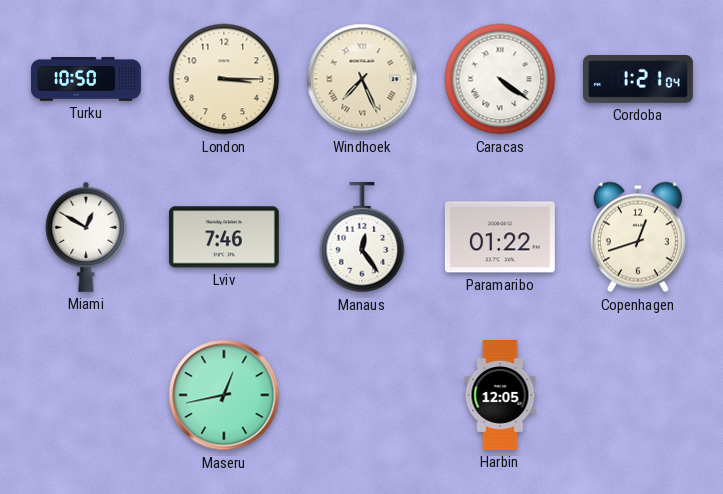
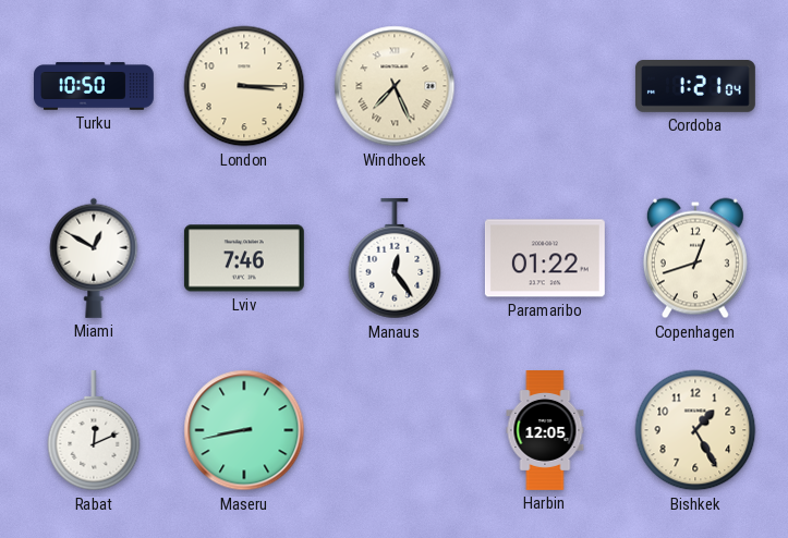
Caracas: 4:21 -> none
Rabat: none -> 12:11
Maseru: 12:43 -> 8:43
Bishkek: none -> 1:25
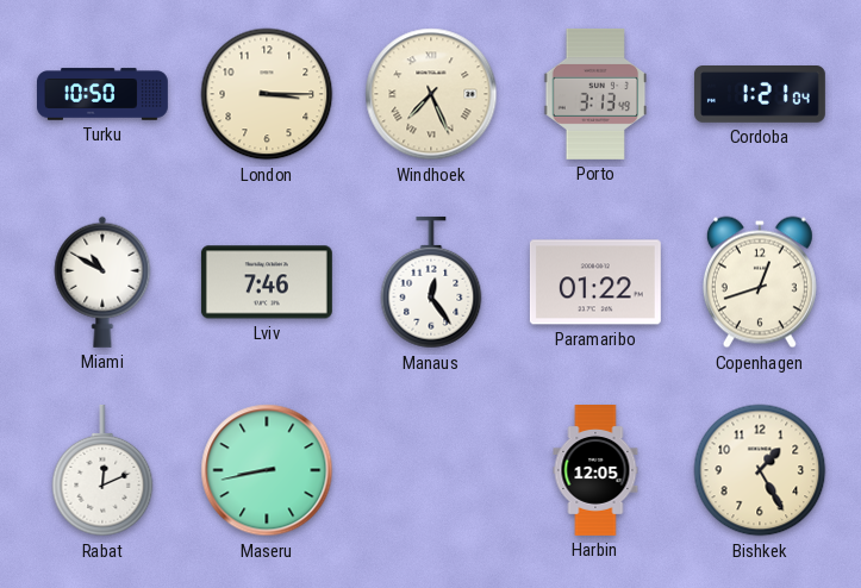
Porto: none -> 3:13
Miami: 12:50 -> 10:50
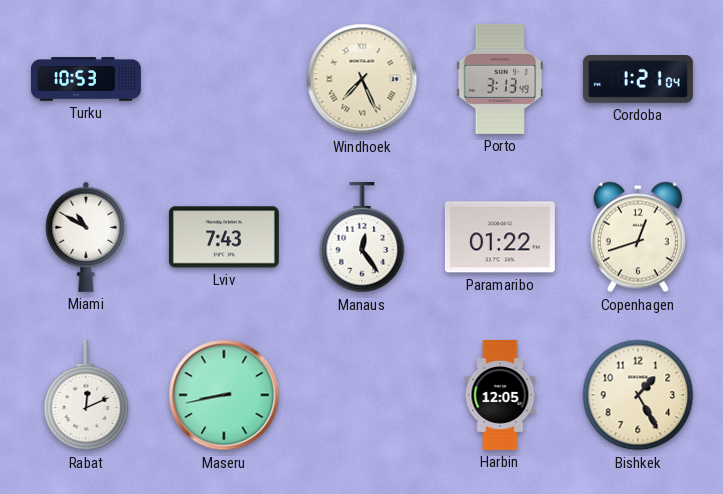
Turku: 10:50 -> 10:53
London: 3:15 -> none
Lviv: 7:46 -> 7:43
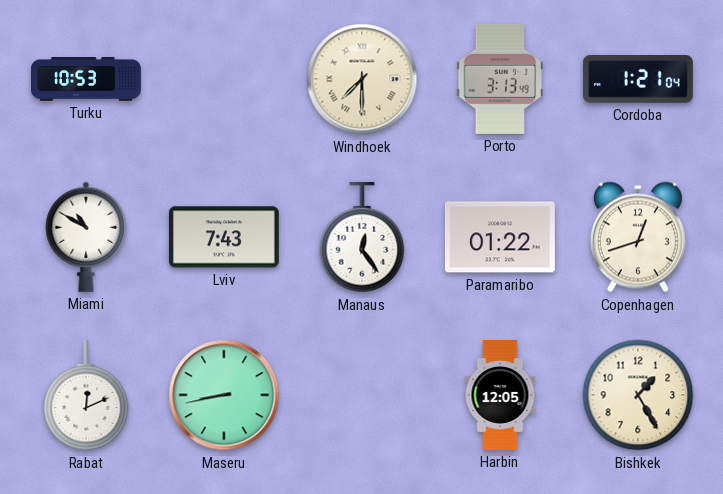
Windhoek: 7:26 -> 7:30
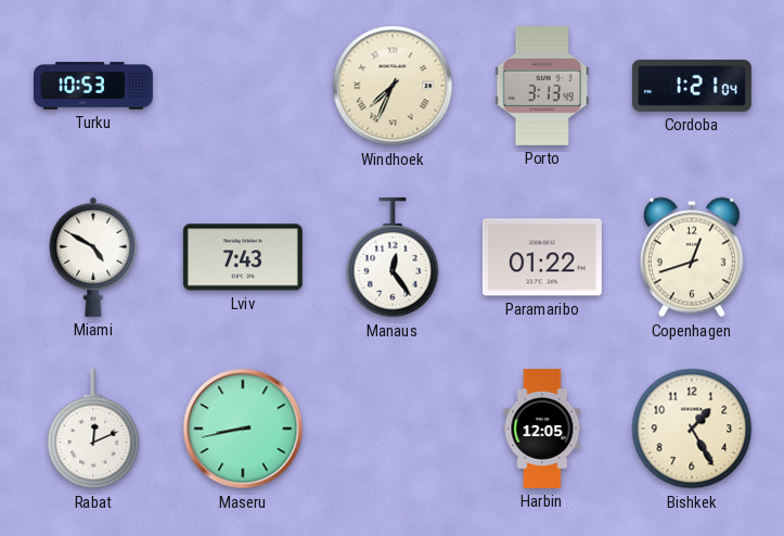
Windhoek: 7:30 -> 7:34
Miami: 10:50 -> 4:50
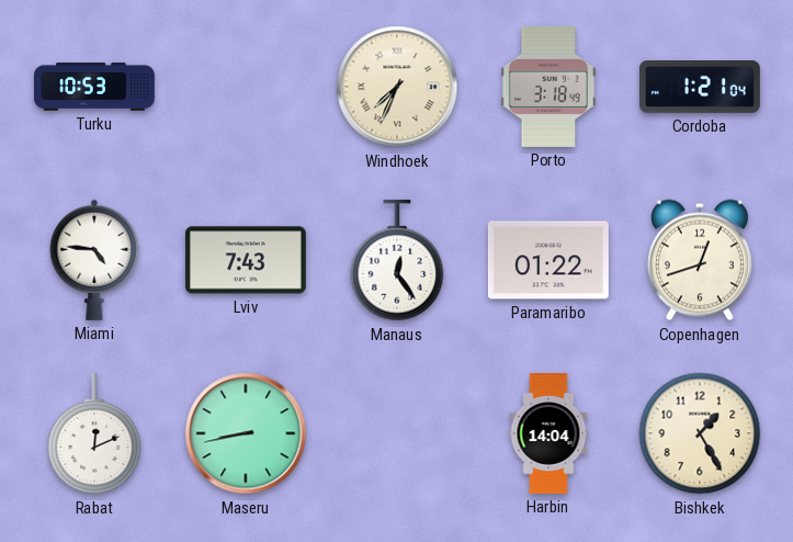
Porto: 3:13 -> 3:18
Miami: 4:50 -> 4:46
Harbin: 12:05 -> 14:04
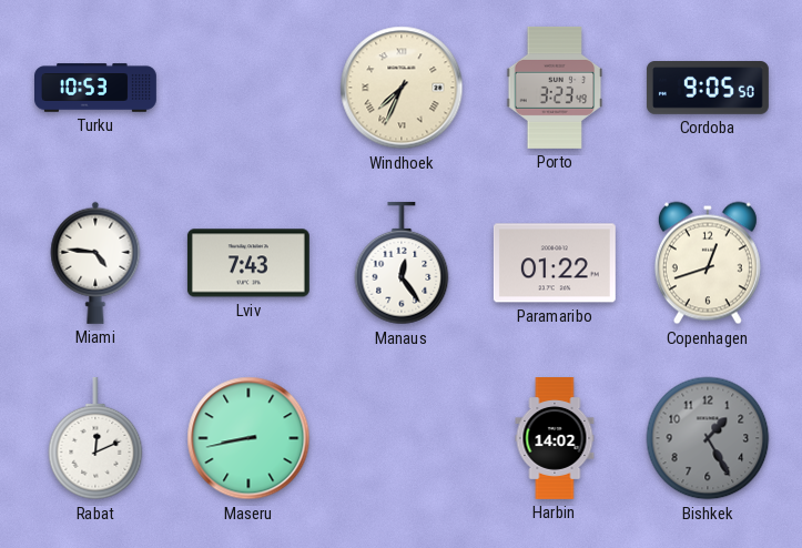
Porto: 3:18 -> 3:23
Cordoba: 1:21 -> 9:05
Harbin: 14:04 -> 14:02
Bishkek dial: cream -> grey
